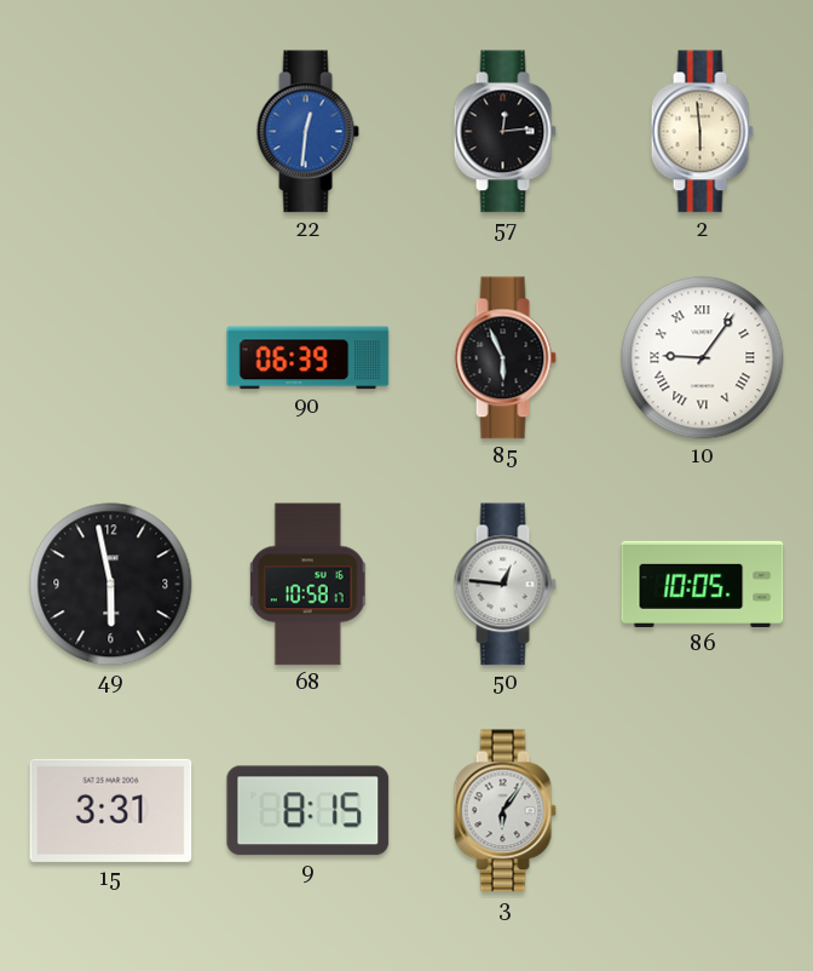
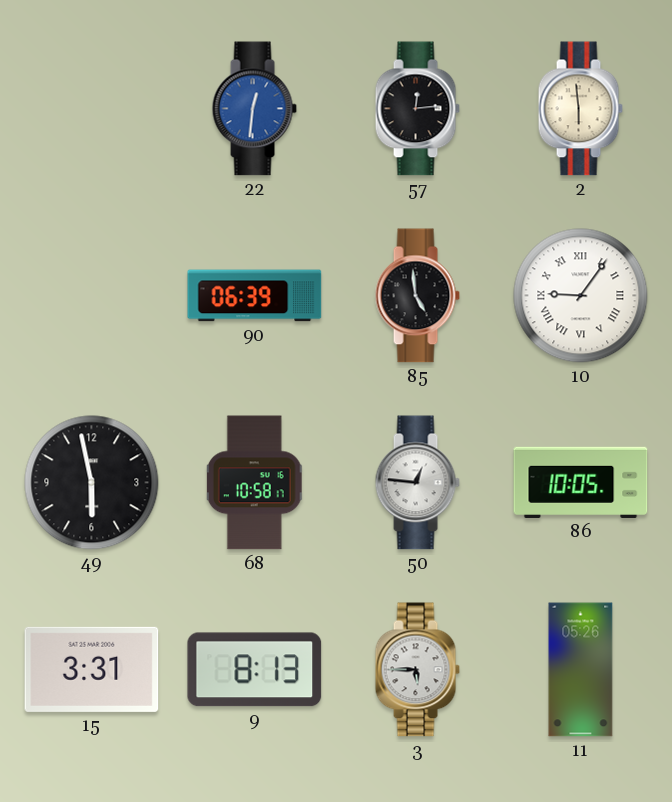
85: 5:56 -> 4:59
9: 8:15 -> 8:13
3: 6:06 -> 5:45
11: none -> 05:26
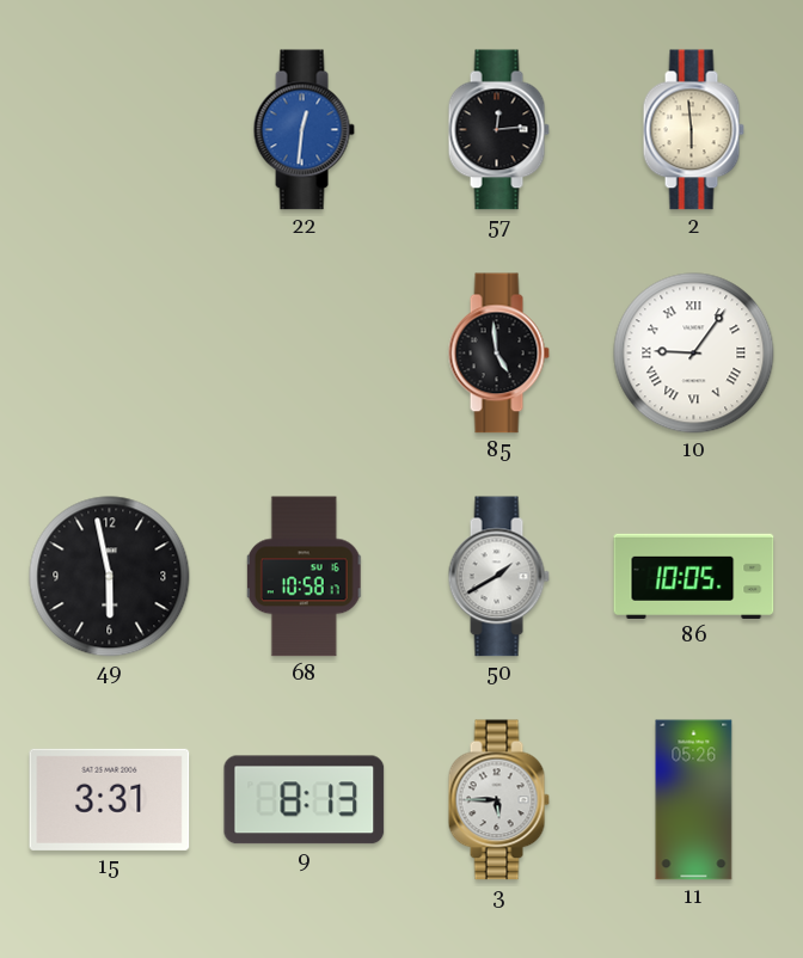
90: 06:39 -> none
50: 12:46 -> 1:40
